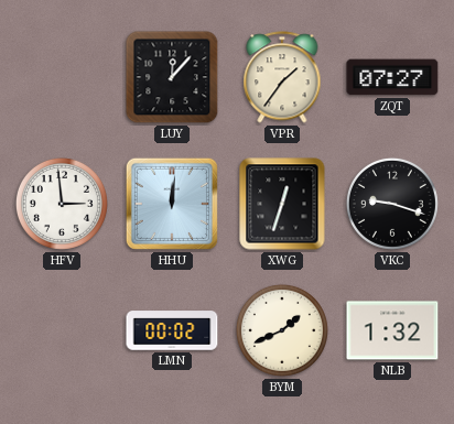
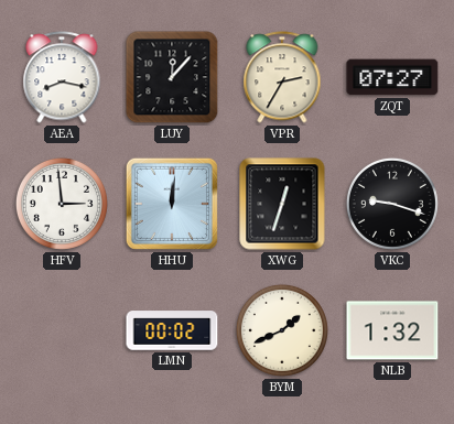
AEA: none -> 8:17
VPR: 1:36 -> 2:35
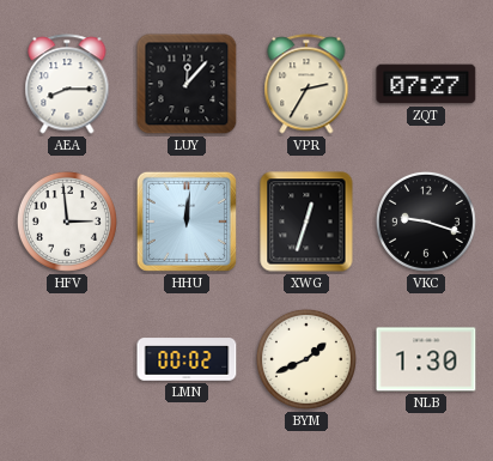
AEA: 8:17 -> 8:15
NLB: 1:32 -> 1:30
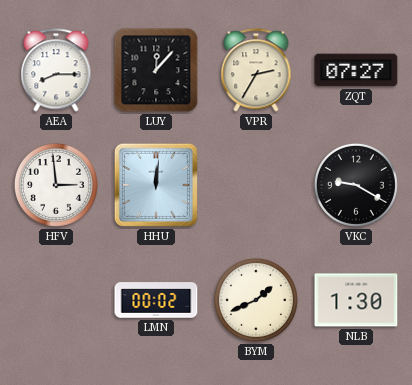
XWG: 12:33 -> none
VKC: 9:18 -> 9:20
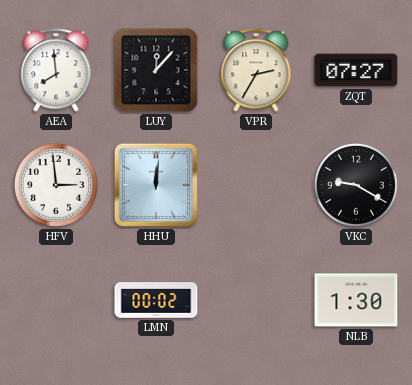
AEA: 8:15 -> 7:59
BYM: 1:41 -> none
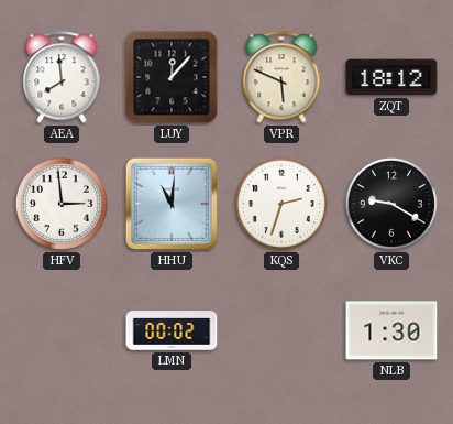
VPR: 2:35 -> 5:49
ZQT: 07:27 -> 18:12
HHU: 12:01 -> 11:01
KQS: none -> 2:33
